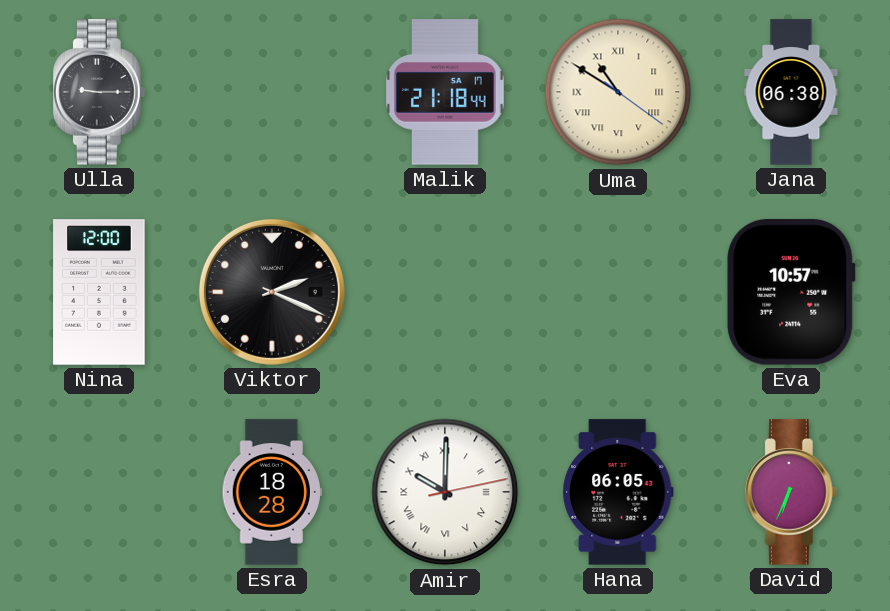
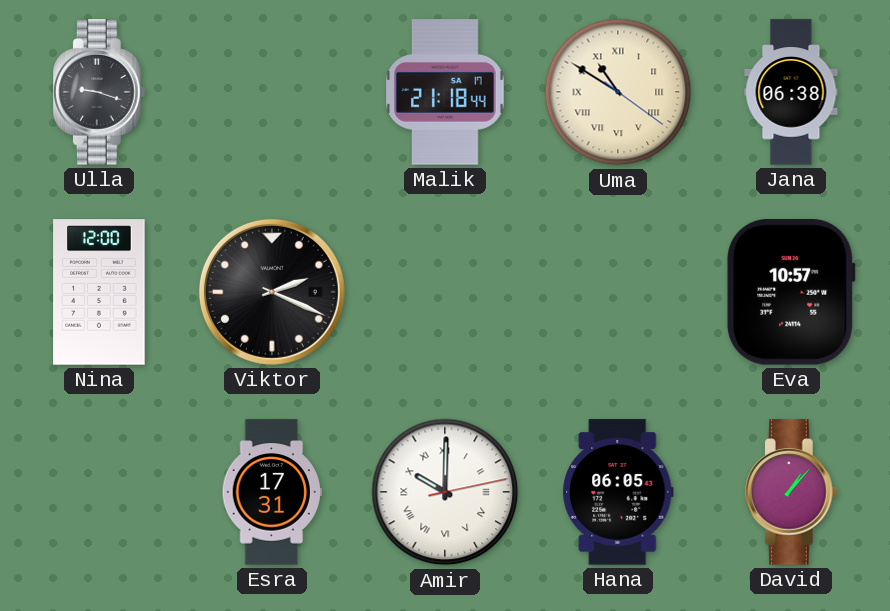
Ulla: 9:15 -> 9:18
Esra: 18:28 -> 17:31
David: 6:34 -> 1:07
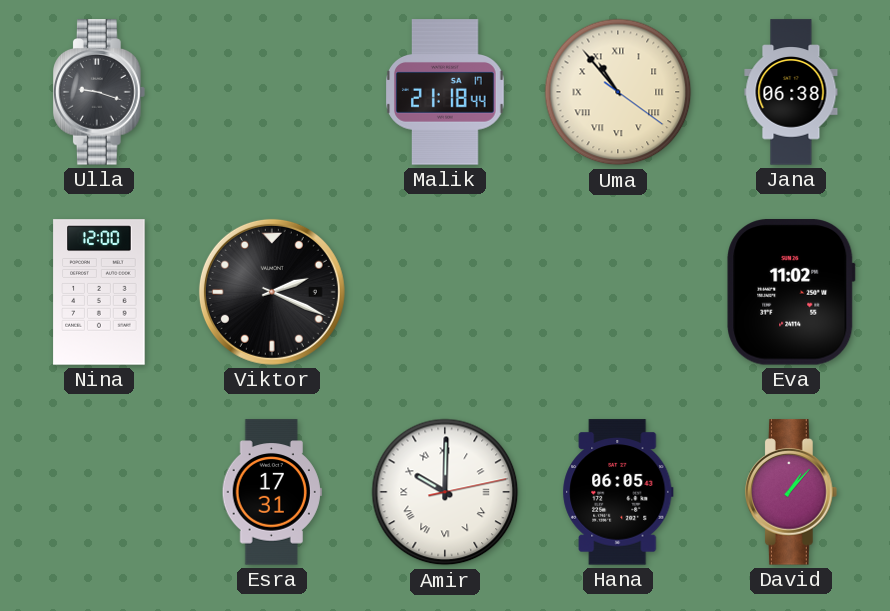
Uma: 10:50 -> 10:53
Eva: 10:57 -> 11:02
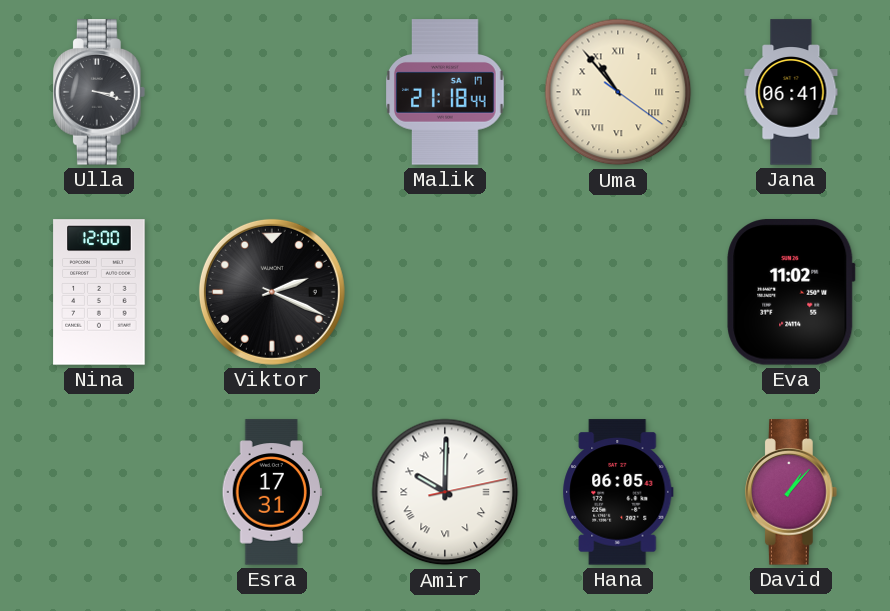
Ulla: 9:18 -> 3:18
Jana: 06:38 -> 06:41
